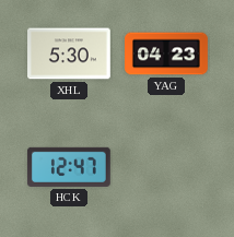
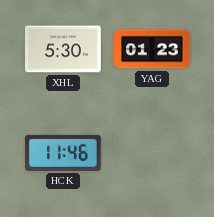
YAG: 04:23 -> 01:23
HCK: 12:47 -> 11:46
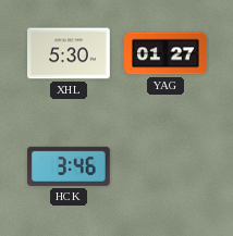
YAG: 01:23 -> 01:27
HCK: 11:46 -> 3:46
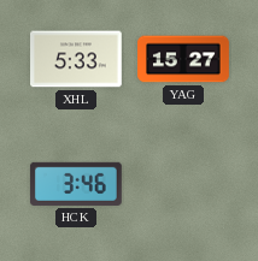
XHL: 5:30 -> 5:33
YAG: 01:27 -> 15:27
